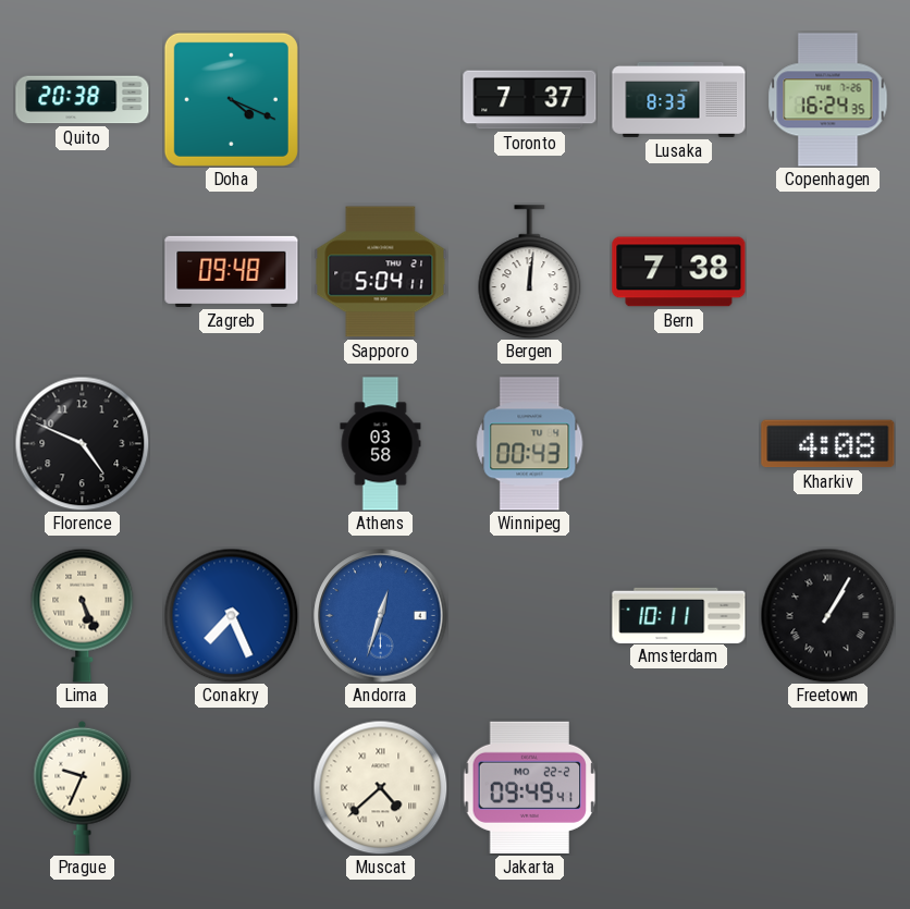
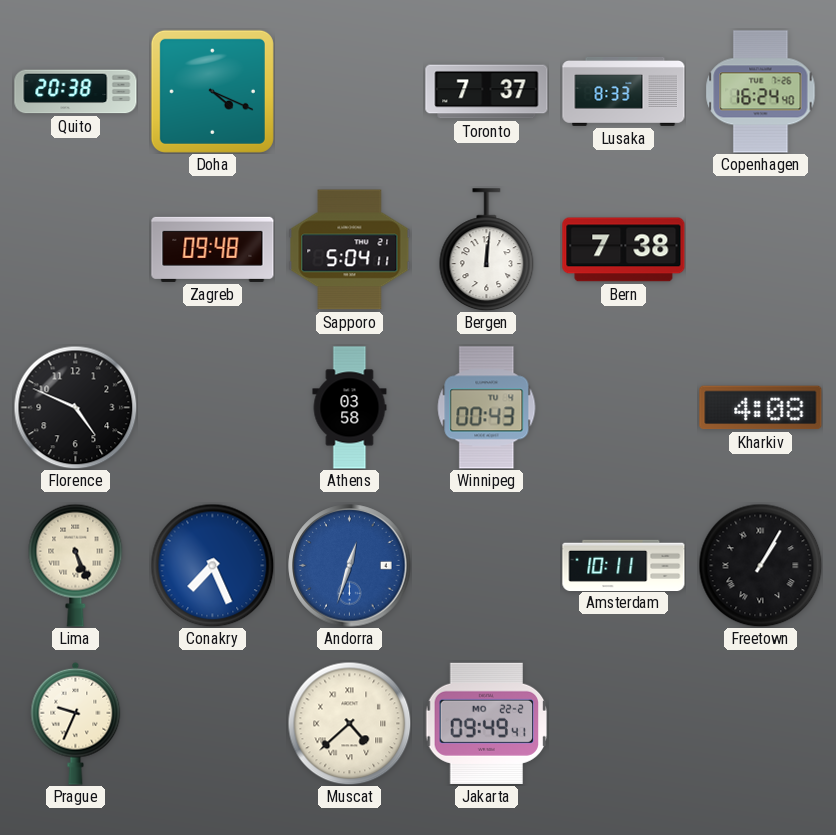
Copenhagen: 16:24:35 -> 16:24:40
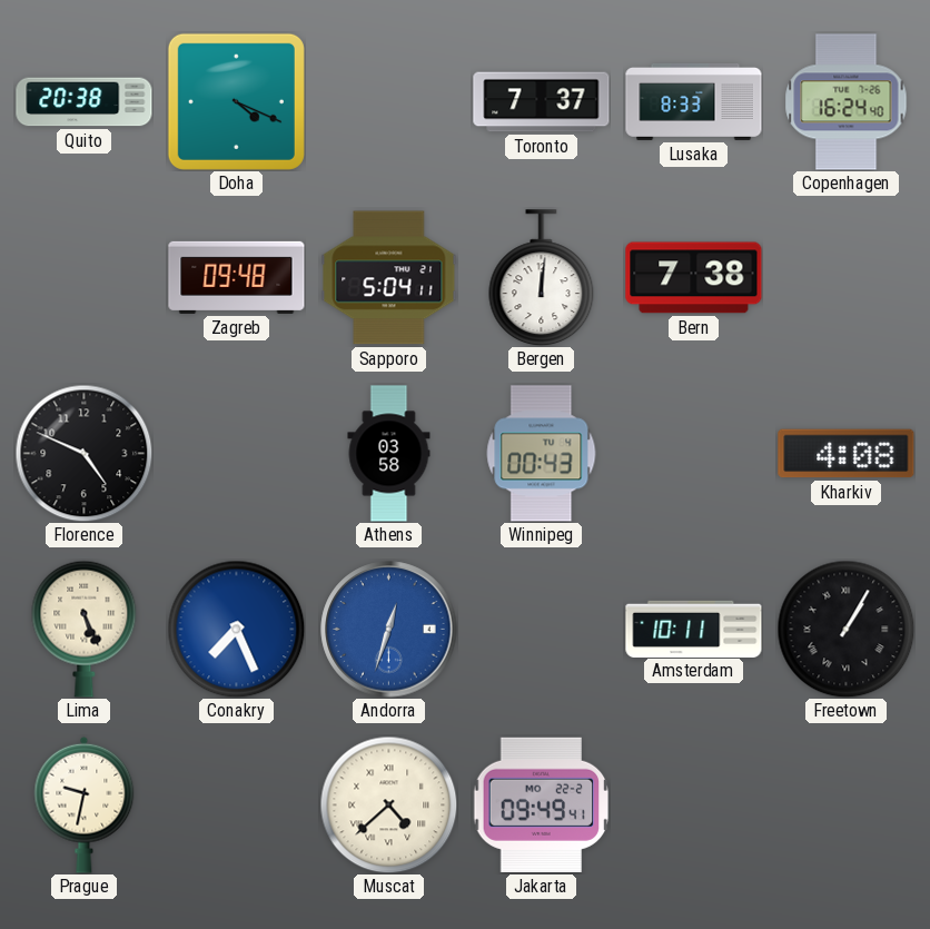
Prague: 9:34 -> 9:32
